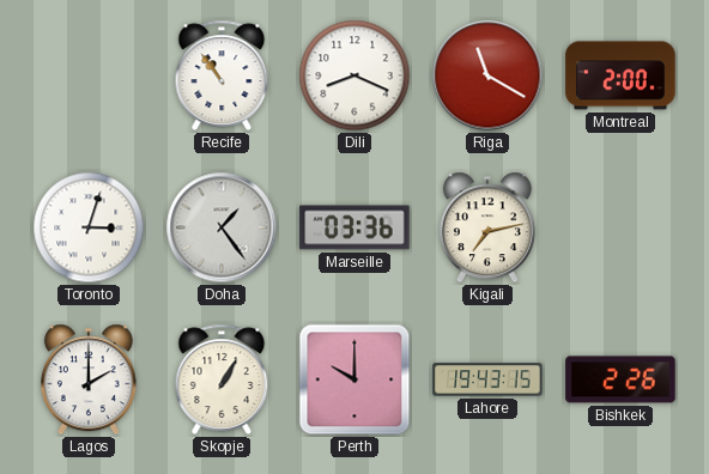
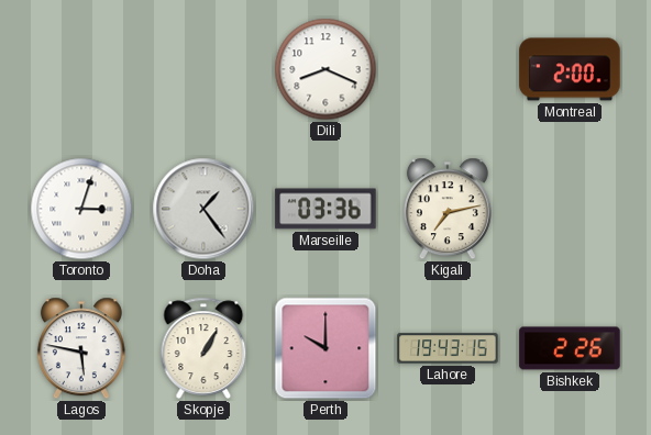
Recife: 10:54 -> none
Riga: 11:20 -> none
Lagos: 2:00 -> 5:47
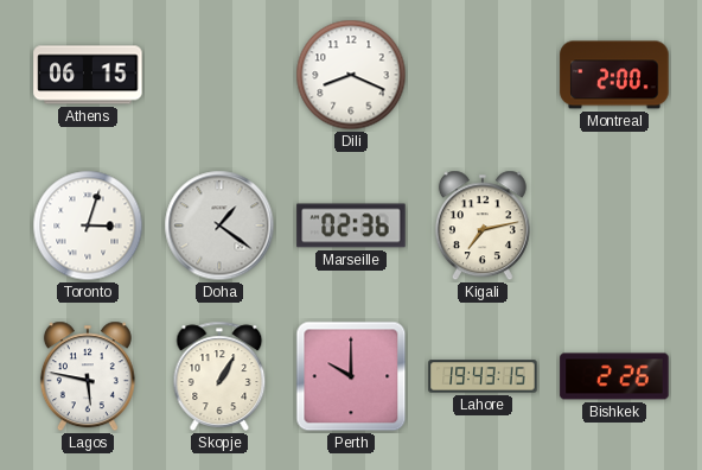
Athens: none -> 06:15
Doha: 1:24 -> 1:21
Marseille: 03:36 -> 02:36
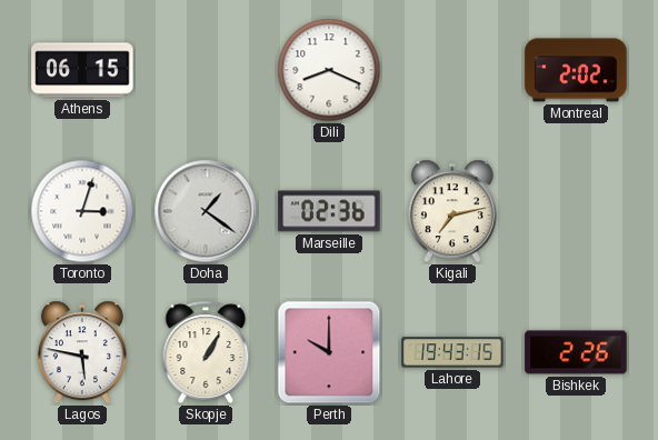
Montreal: 2:00 -> 2:02
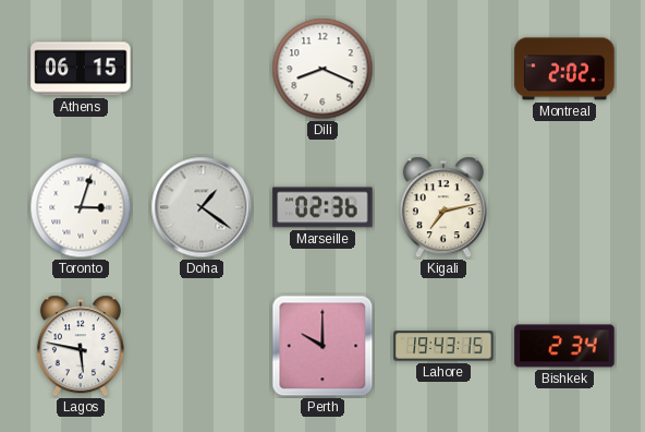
Skopje: 1:05 -> none
Bishkek: 2:26 -> 2:34
